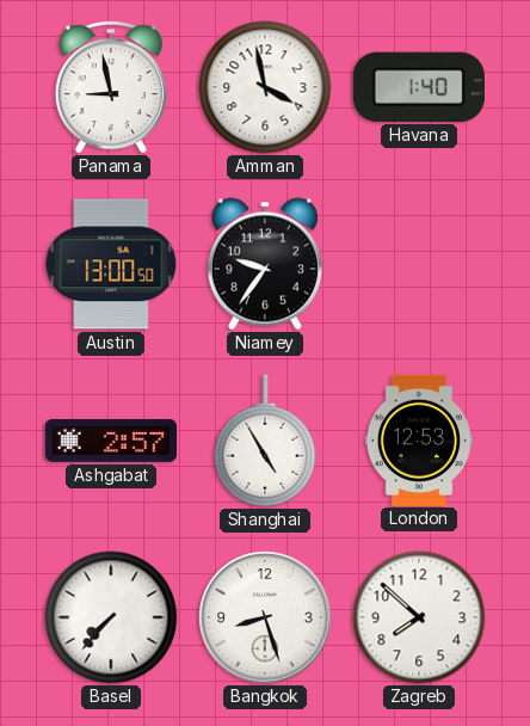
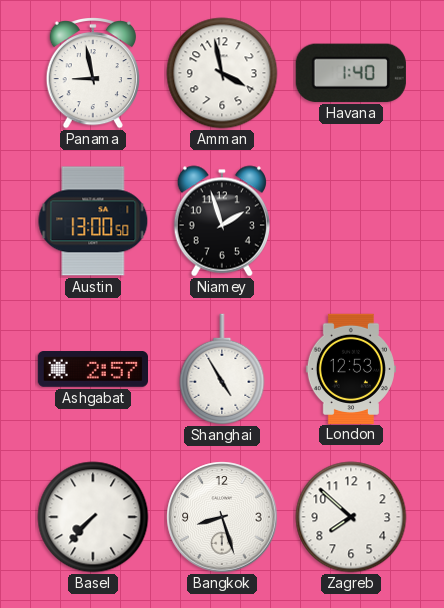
Niamey: 9:36 -> 1:57
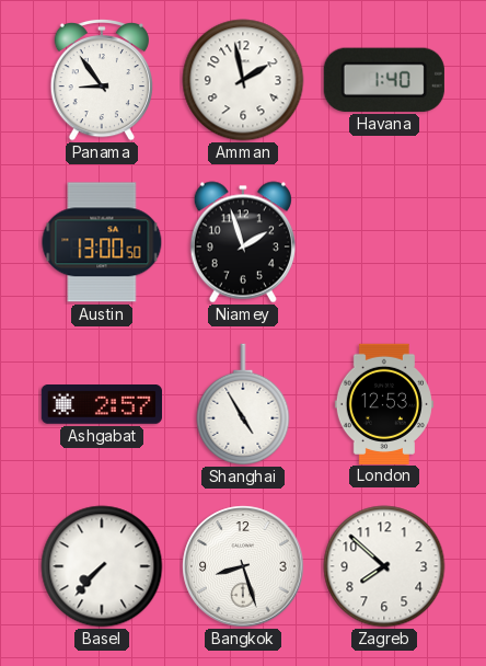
Panama: 8:58 -> 8:54
Amman: 3:58 -> 1:58
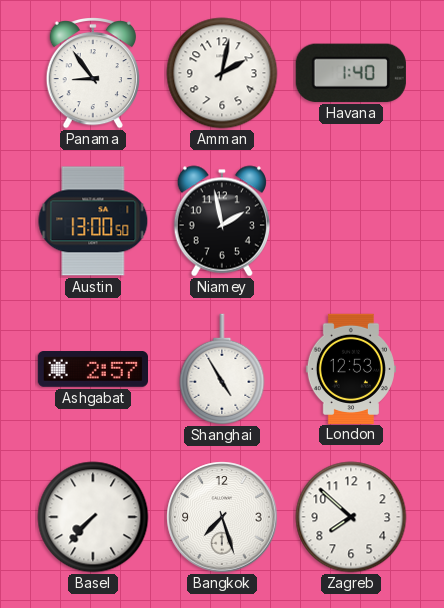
Amman: 1:58 -> 2:02
Niamey: 1:57 -> 1:58
Bangkok: 8:27 -> 7:27
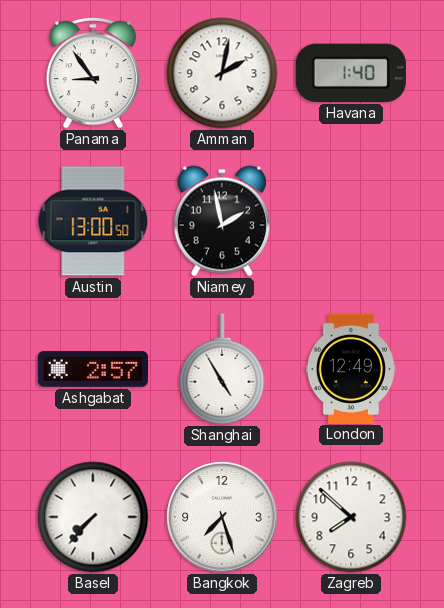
London: 12:53 -> 12:49
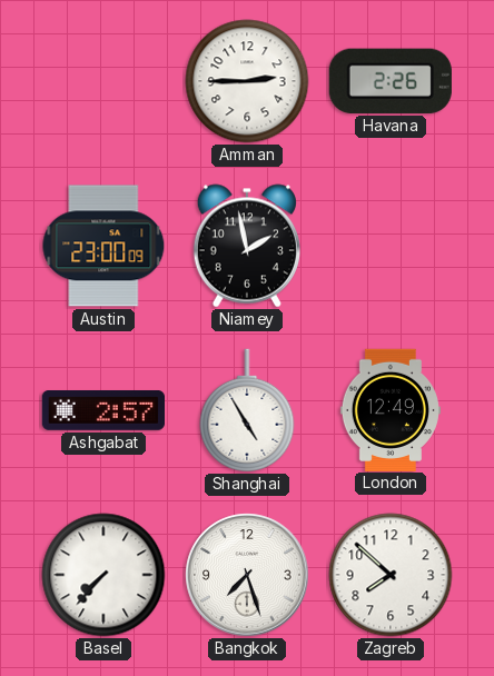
Panama: 8:54 -> none
Amman: 2:02 -> 2:45
Havana: 1:40 -> 2:26
Austin: 13:00 -> 23:00
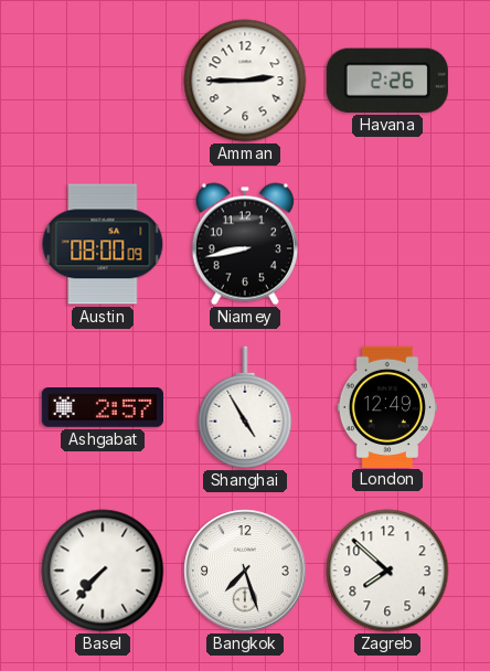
Austin: 23:00 -> 08:00
Niamey: 1:58 -> 8:43
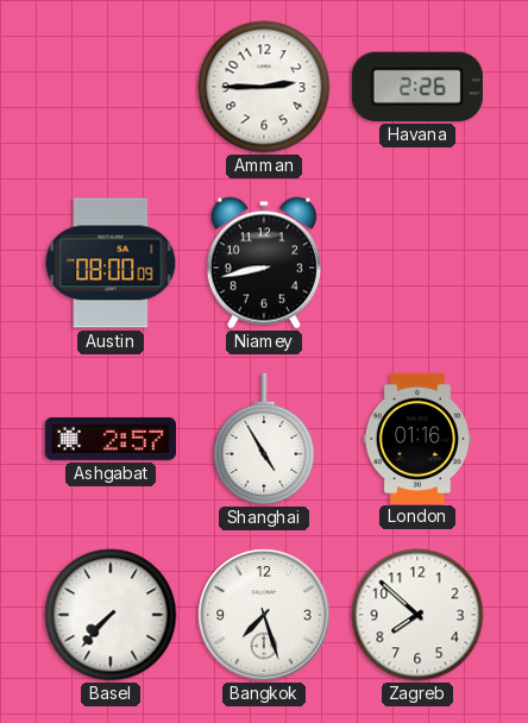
London: 12:49 -> 01:16
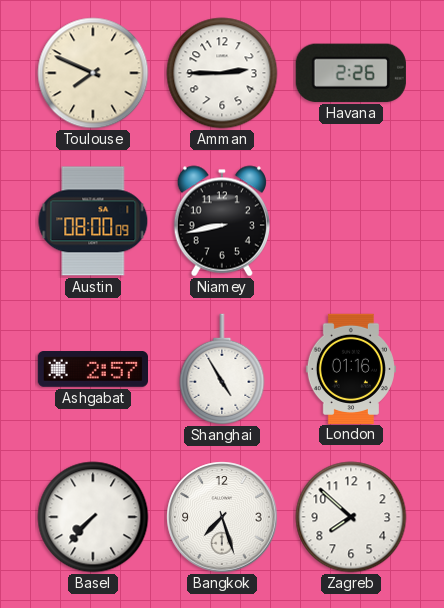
Toulouse: none -> 7:49
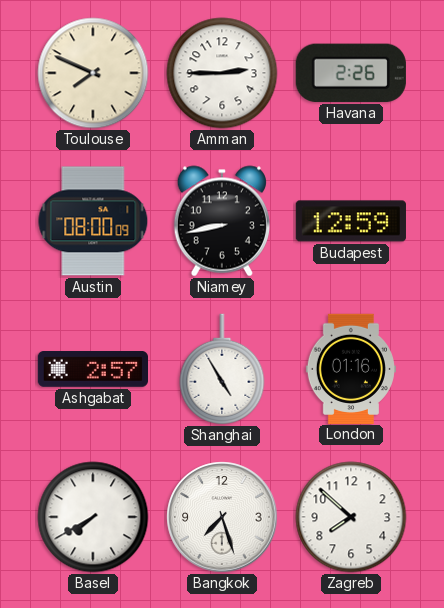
Budapest: none -> 12:59
Basel: 7:37 -> 7:40
